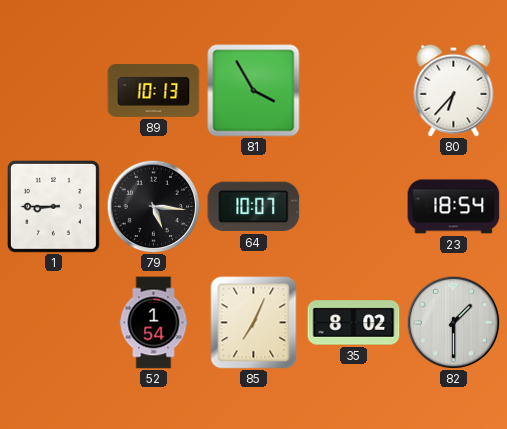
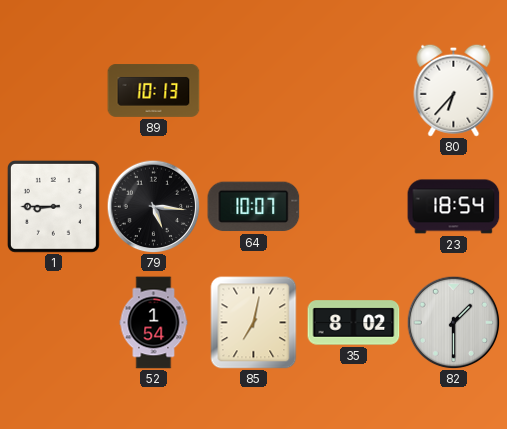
81: 3:55 -> none
85: 7:04 -> 7:02
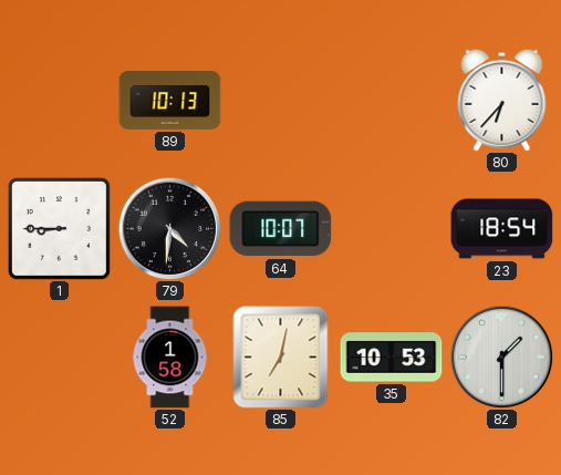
79: 5:16 -> 4:31
52: 1:54 -> 1:58
35: 8:02 -> 10:53
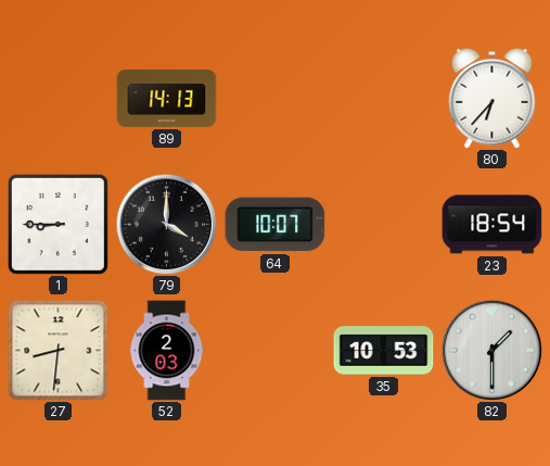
89: 10:13 -> 14:13
79: 4:31 -> 4:00
27: none -> 8:31
52: 1:58 -> 2:03
85: 7:02 -> none
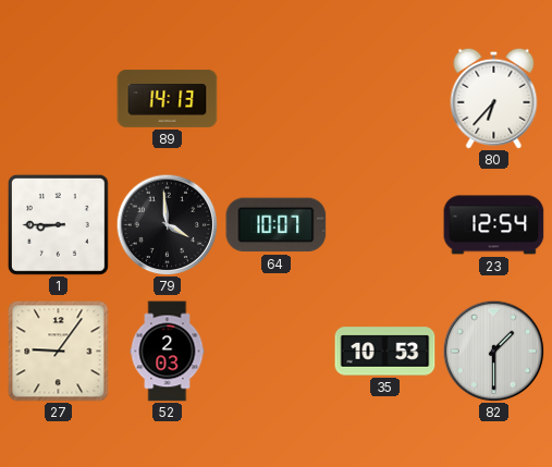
79: 4:00 -> 3:59
23: 18:54 -> 12:54
27: 8:31 -> 9:06
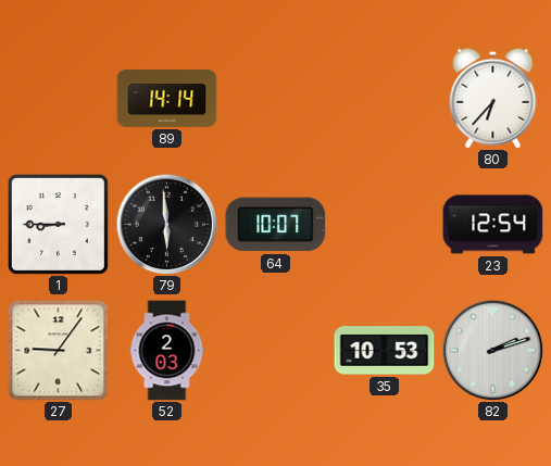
89: 14:13 -> 14:14
79: 3:59 -> 5:59
82: 1:30 -> 2:12
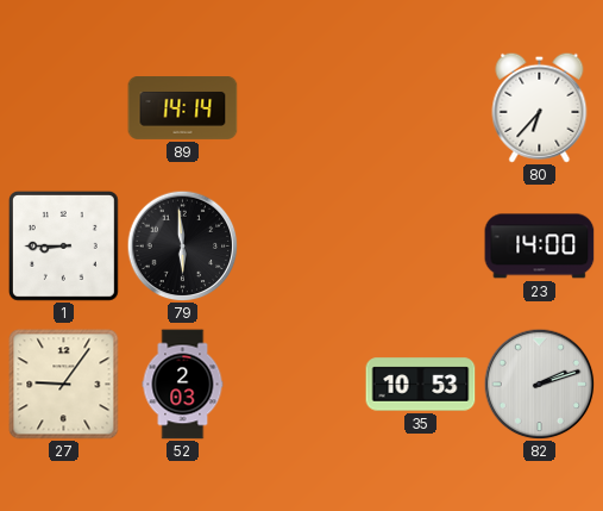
64: 10:07 -> none
23: 12:54 -> 14:00
